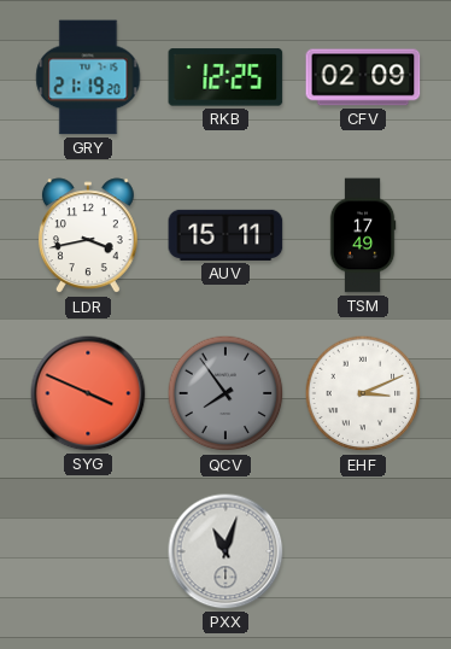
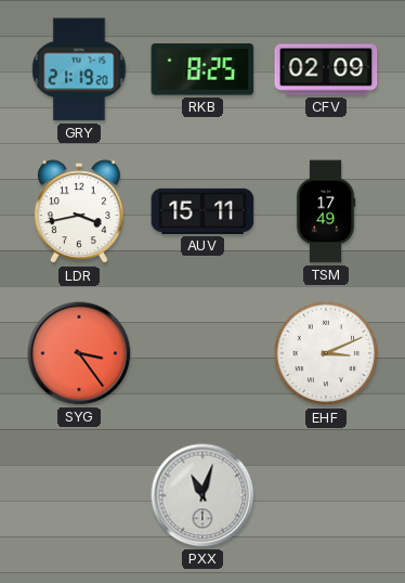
RKB: 12:25 -> 8:25
SYG: 3:49 -> 3:24
QCV: 7:54 -> none
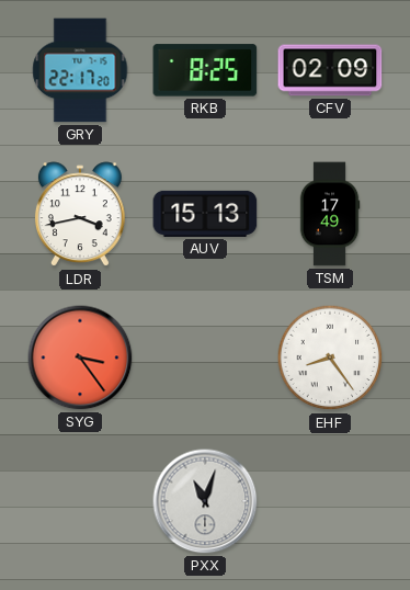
GRY: 21:19 -> 22:17
AUV: 15:11 -> 15:13
EHF: 3:11 -> 8:24
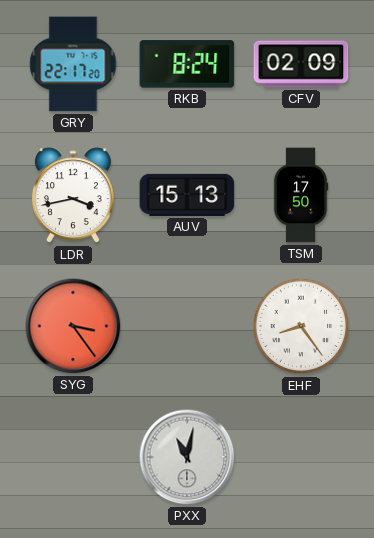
RKB: 8:25 -> 8:24
TSM: 17:49 -> 17:50
PXX: 11:03 -> 11:02
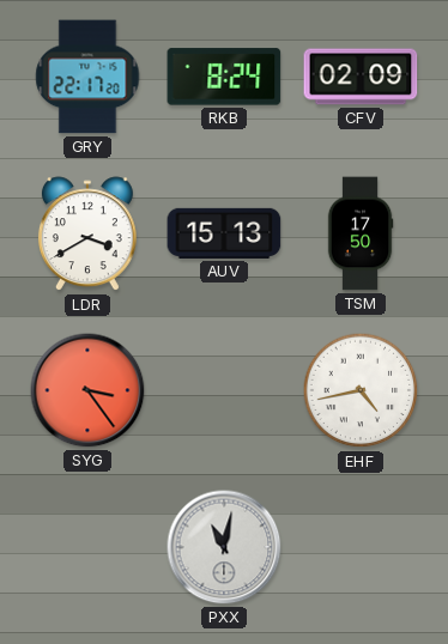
LDR: 3:43 -> 3:40
EHF: 8:24 -> 4:43
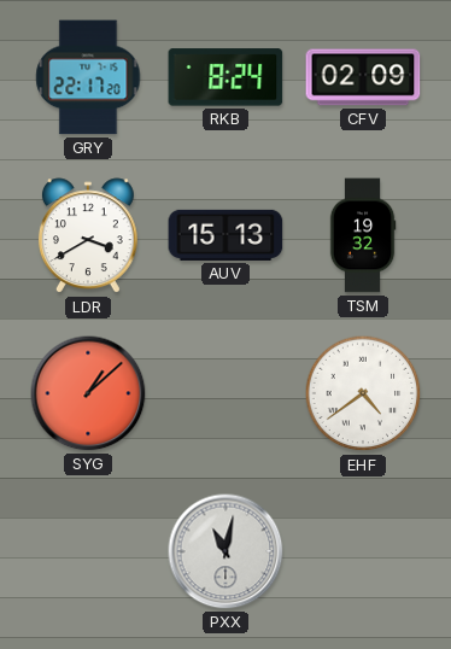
TSM: 17:50 -> 19:32
SYG: 3:24 -> 1:08
EHF: 4:43 -> 4:39
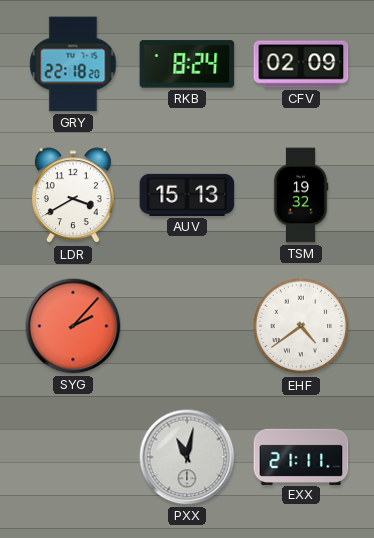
GRY: 22:17 -> 22:18
SYG: 1:08 -> 2:07
EXX: none -> 21:11
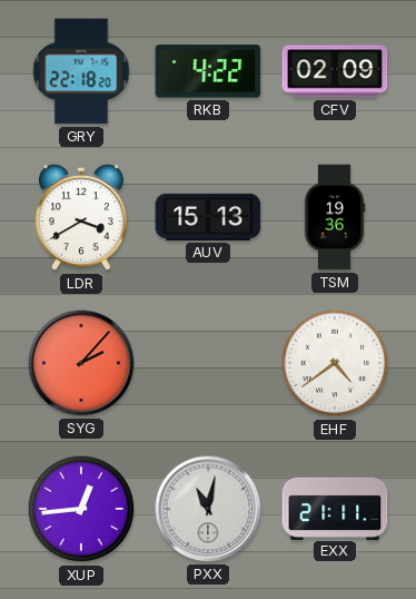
RKB: 8:24 -> 4:22
TSM: 19:32 -> 19:36
XUP: none -> 12:44
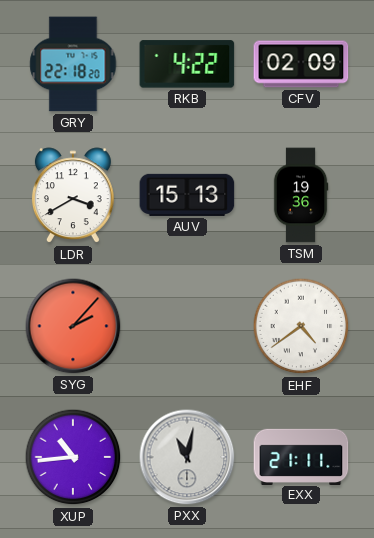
XUP: 12:44 -> 10:44
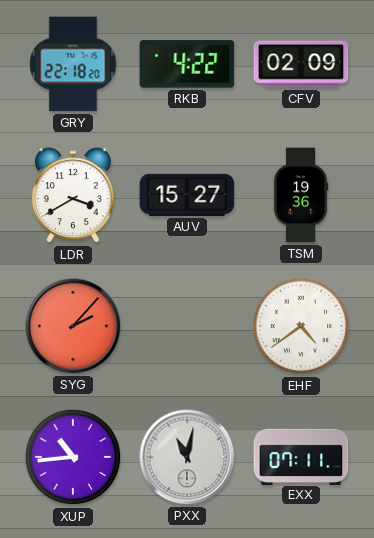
AUV: 15:13 -> 15:27
EXX: 21:11 -> 07:11
